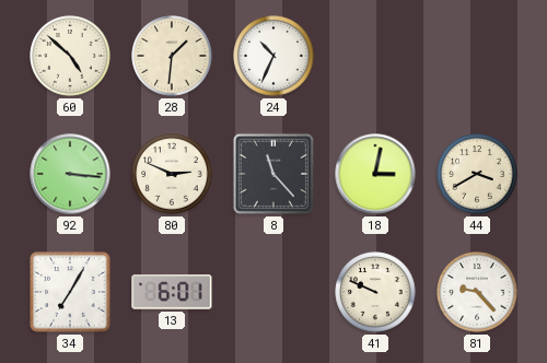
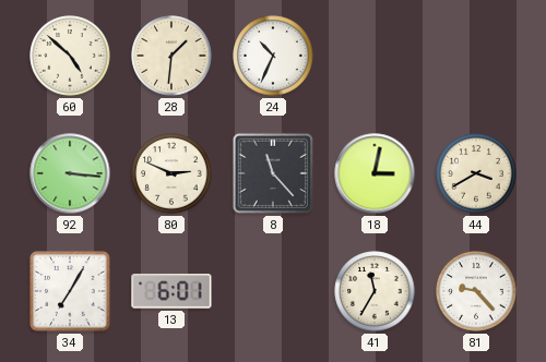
41: 9:49 -> 11:35
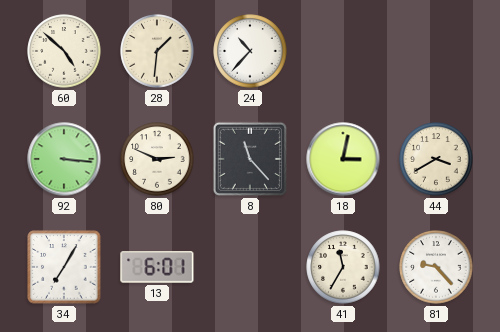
24: 10:34 -> 10:37
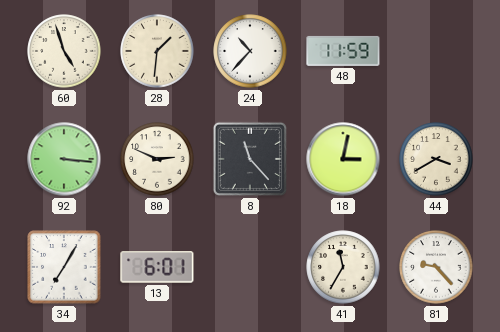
60: 4:52 -> 4:57
48: none -> 11:59
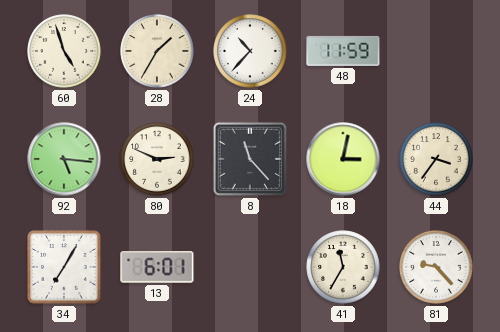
28: 1:31 -> 1:35
92: 3:16 -> 5:16
44: 3:40 -> 3:36
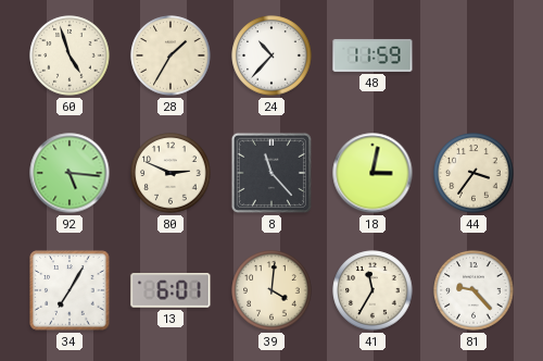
39: none -> 4:01
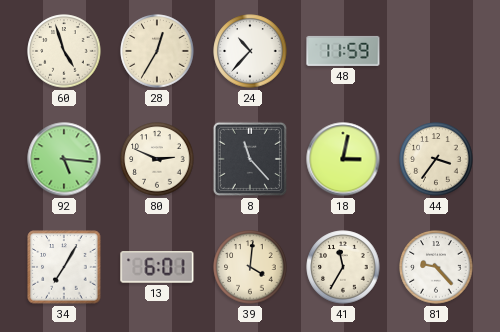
28: 1:35 -> 12:35
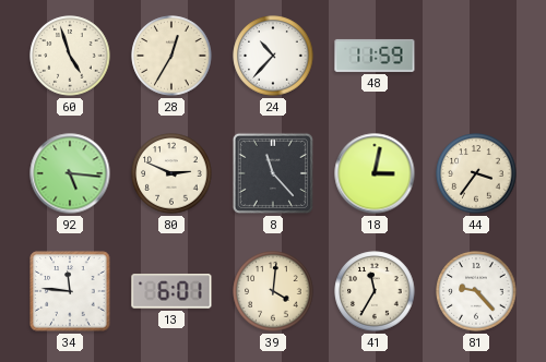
34: 7:05 -> 11:46
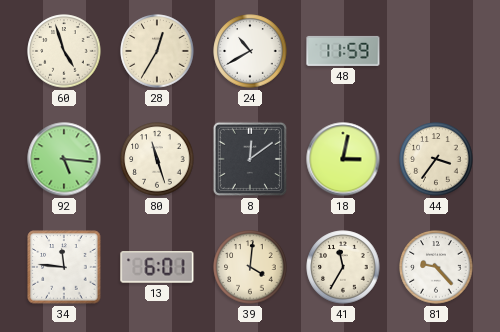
24: 10:37 -> 10:40
80: 2:49 -> 11:27
8: 11:23 -> 12:09
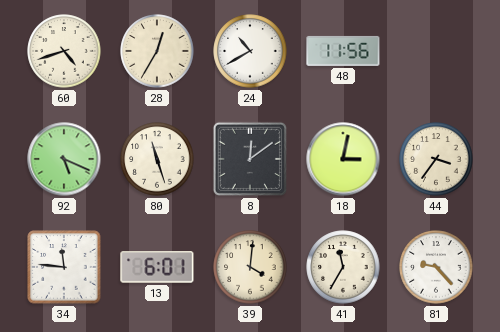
60: 4:57 -> 4:42
48: 11:59 -> 11:56
92: 5:16 -> 5:19
